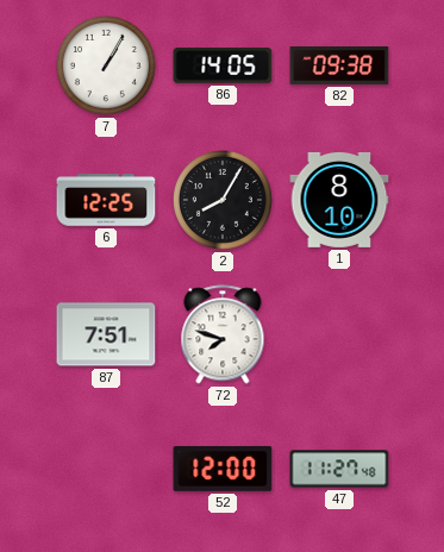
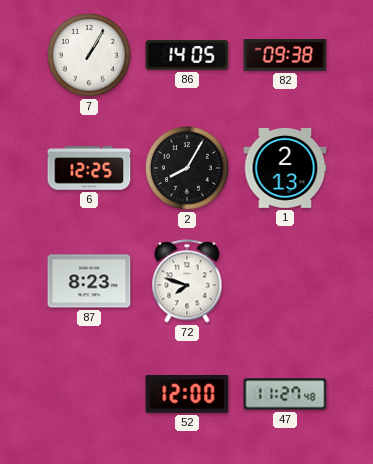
1: 8:10 -> 2:13
87: 7:51 -> 8:23
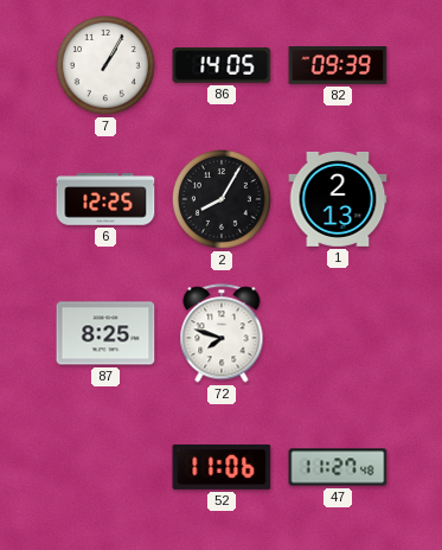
82: 09:38 -> 09:39
87: 8:23 -> 8:25
52: 12:00 -> 11:06
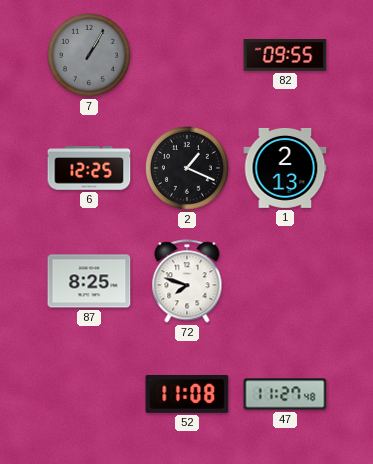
7 dial: white -> grey
86: 14:05 -> none
82: 09:39 -> 09:55
2: 8:05 -> 1:19
52: 11:06 -> 11:08
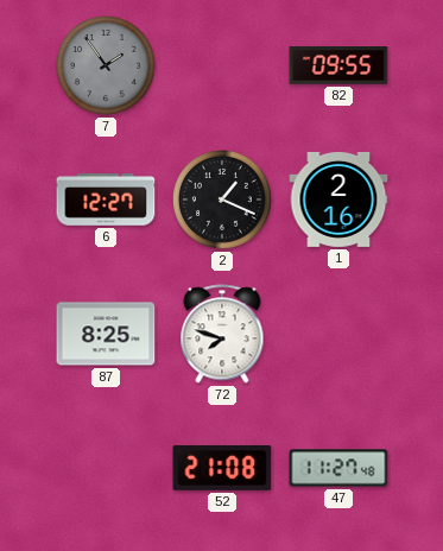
7: 1:05 -> 1:54
6: 12:25 -> 12:27
1: 2:13 -> 2:16
52: 11:08 -> 21:08
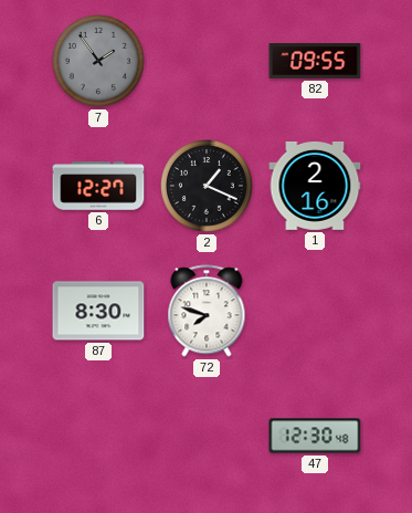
87: 8:25 -> 8:30
52: 21:08 -> none
47: 11:27 -> 12:30
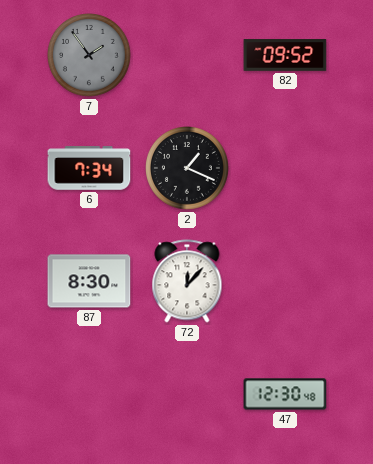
82: 09:55 -> 09:52
6: 12:27 -> 7:34
1: 2:16 -> none
72: 7:48 -> 12:07
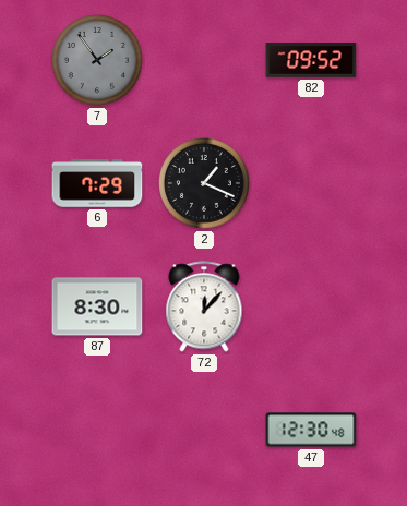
6: 7:34 -> 7:29
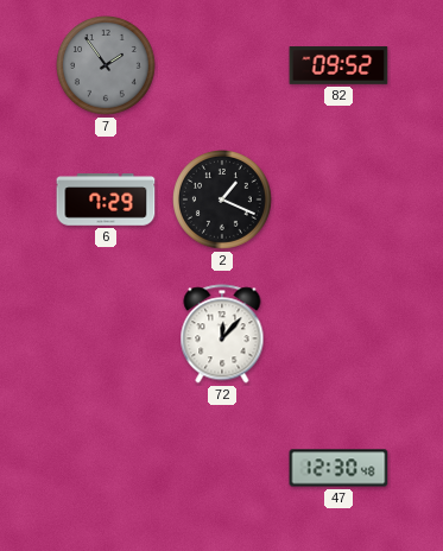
87: 8:30 -> none
